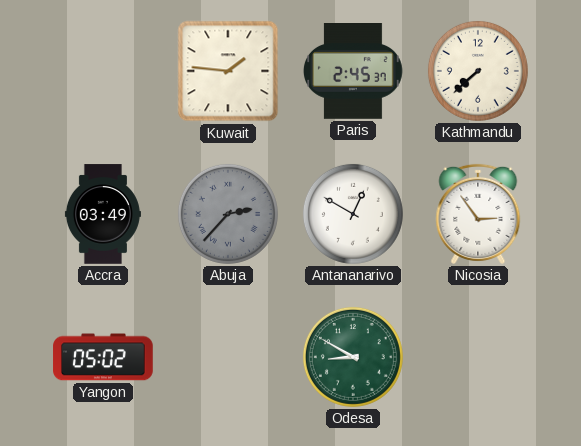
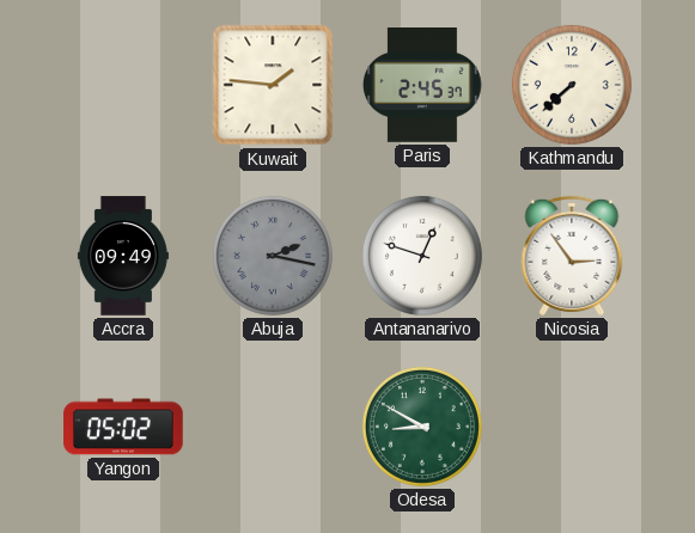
Accra: 03:49 -> 09:49
Abuja: 2:37 -> 2:17
Antananarivo: 12:50 -> 12:48
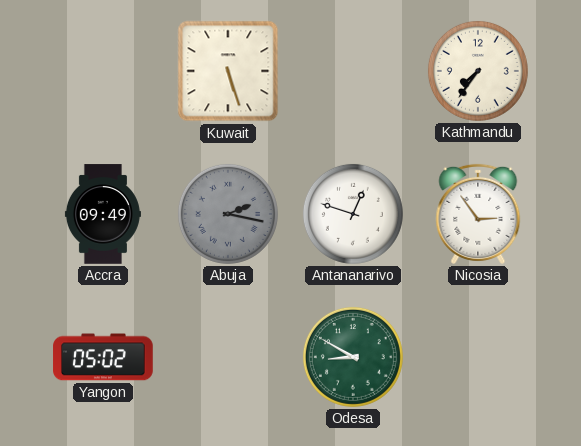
Kuwait: 1:46 -> 5:27
Paris: 2:45 -> none
Kathmandu: 7:38 -> 7:36
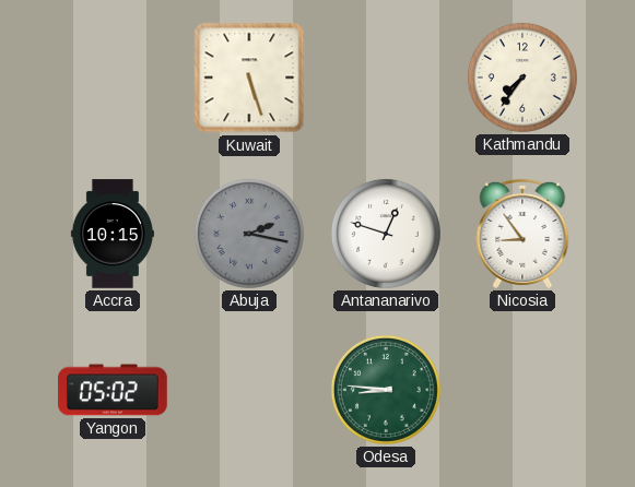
Accra: 09:49 -> 10:15
Nicosia: 2:54 -> 8:54
Odesa: 8:50 -> 8:46
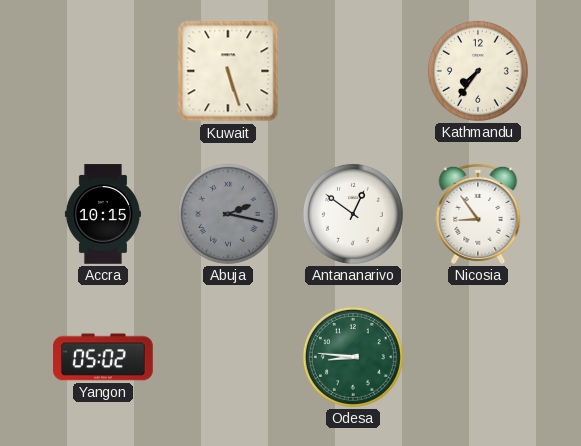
Antananarivo: 12:48 -> 12:51
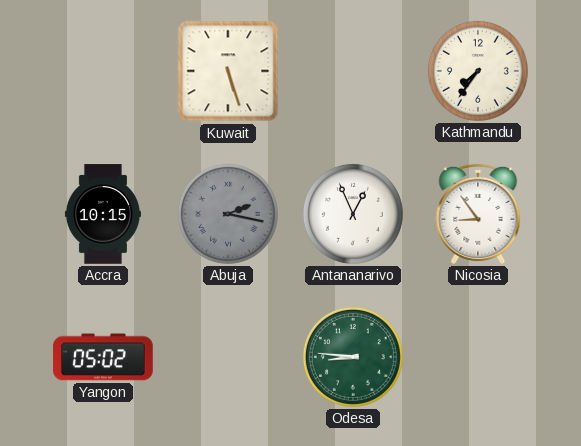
Antananarivo: 12:51 -> 12:56
